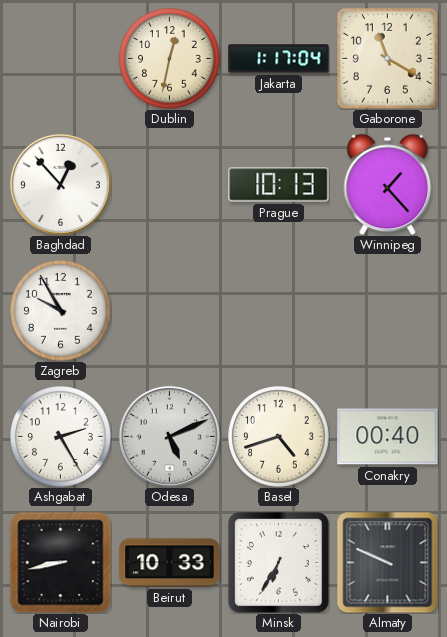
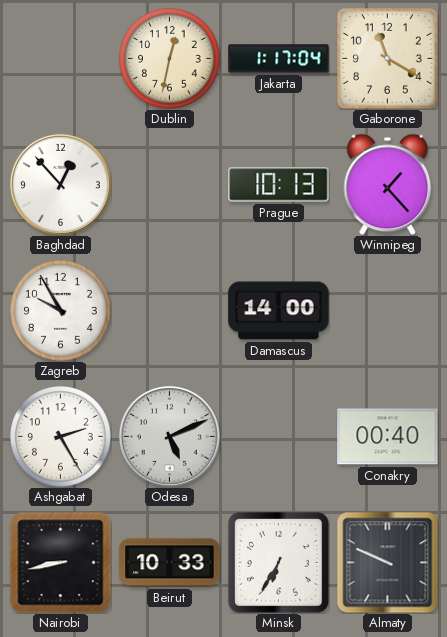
Damascus: none -> 14:00
Basel: 4:42 -> none
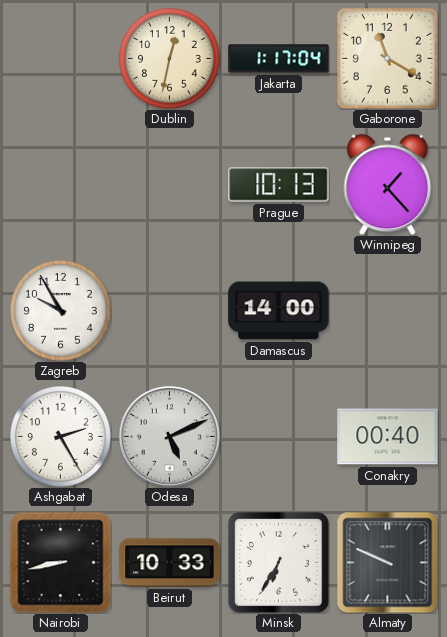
Baghdad: 12:53 -> none
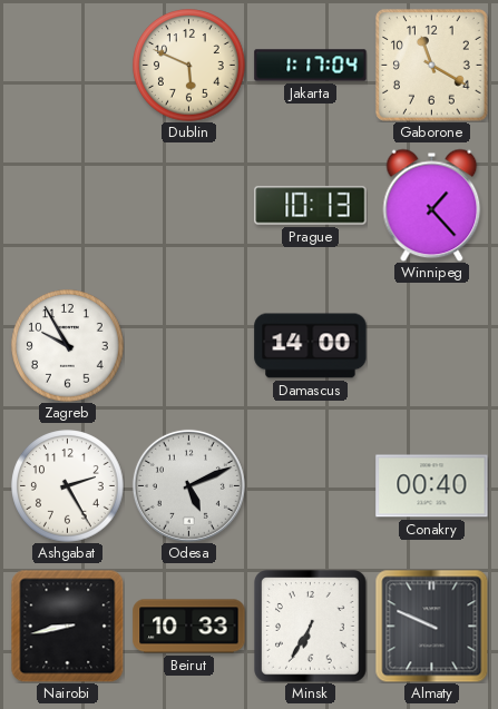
Dublin: 12:32 -> 5:49
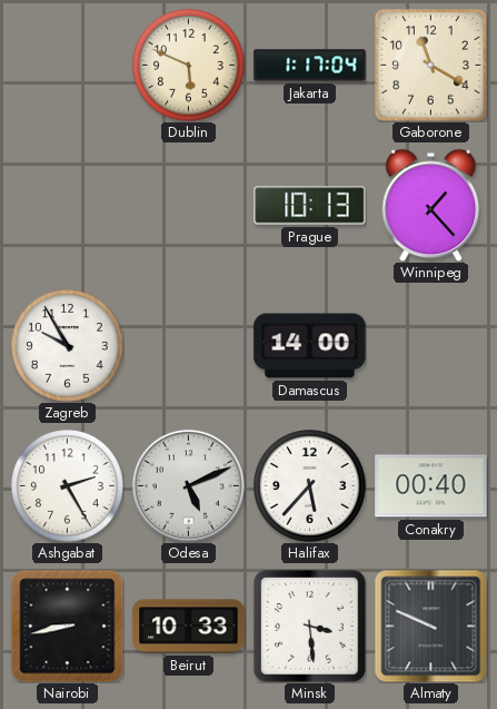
Halifax: none -> 5:37
Minsk: 6:35 -> 3:29
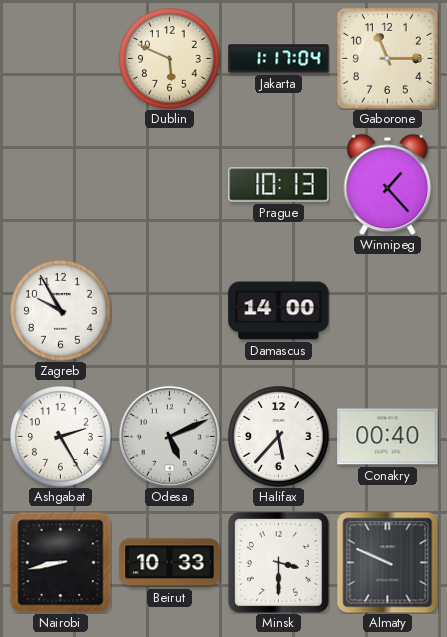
Gaborone: 11:20 -> 11:15
Minsk: 3:29 -> 3:30
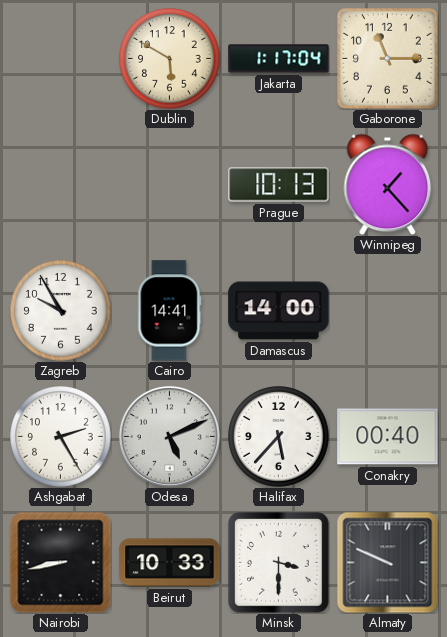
Dublin: 5:49 -> 5:50
Cairo: none -> 14:41
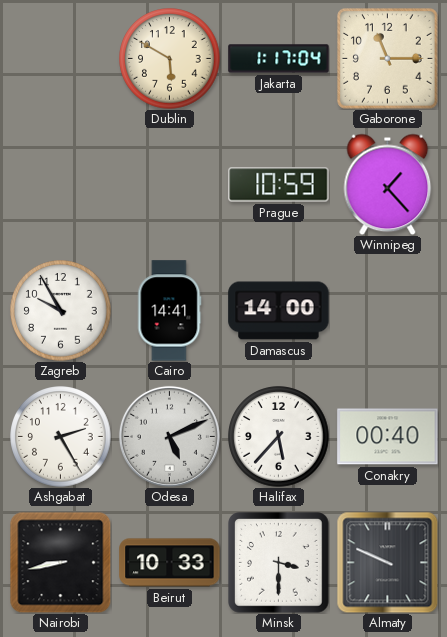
Prague: 10:13 -> 10:59
